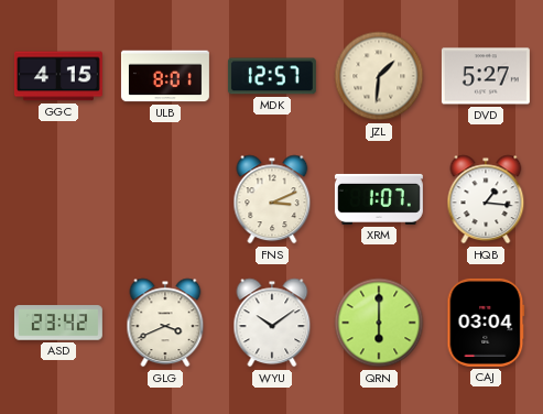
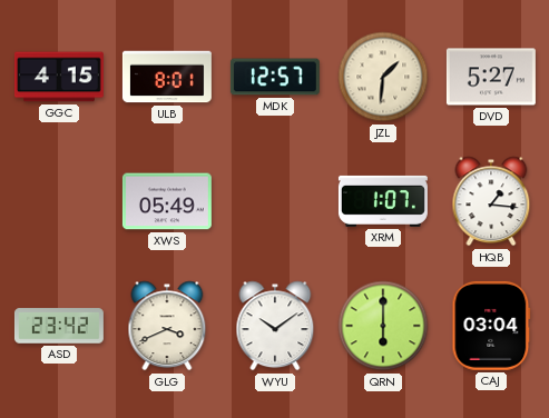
XWS: none -> 05:49
FNS: 3:11 -> none
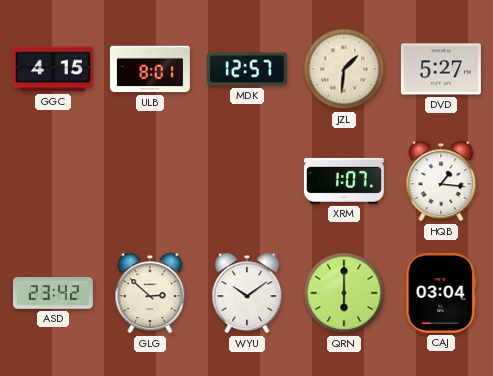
XWS: 05:49 -> none
GLG: 3:41 -> 2:52
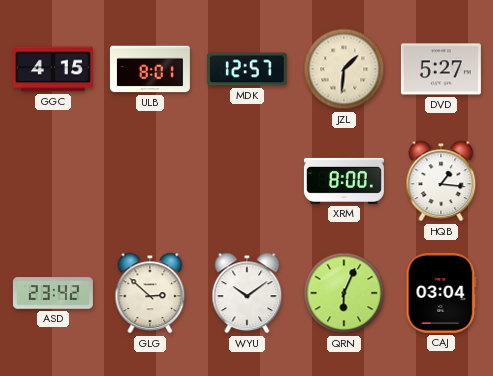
XRM: 1:07 -> 8:00
QRN: 6:00 -> 6:04
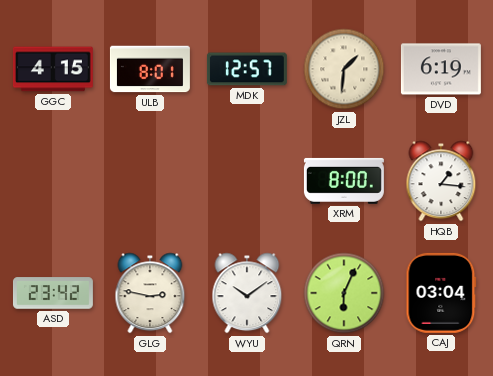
DVD: 5:27 -> 6:19
GLG: 2:52 -> 2:47
